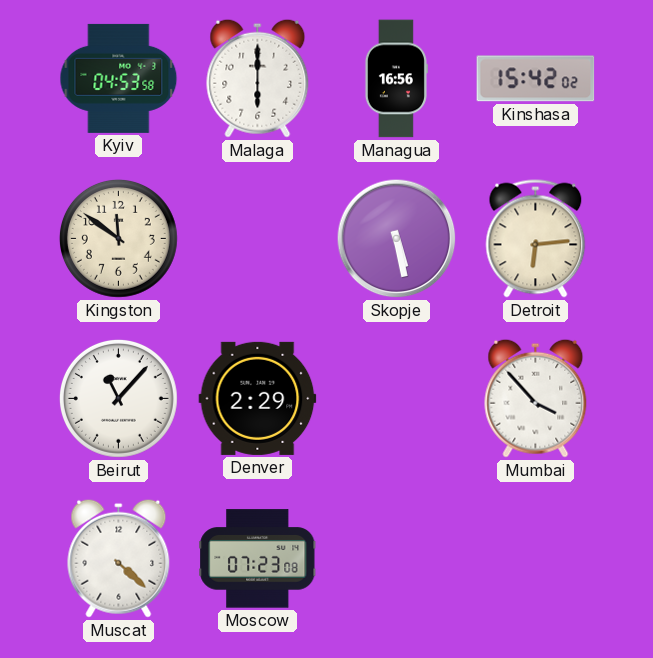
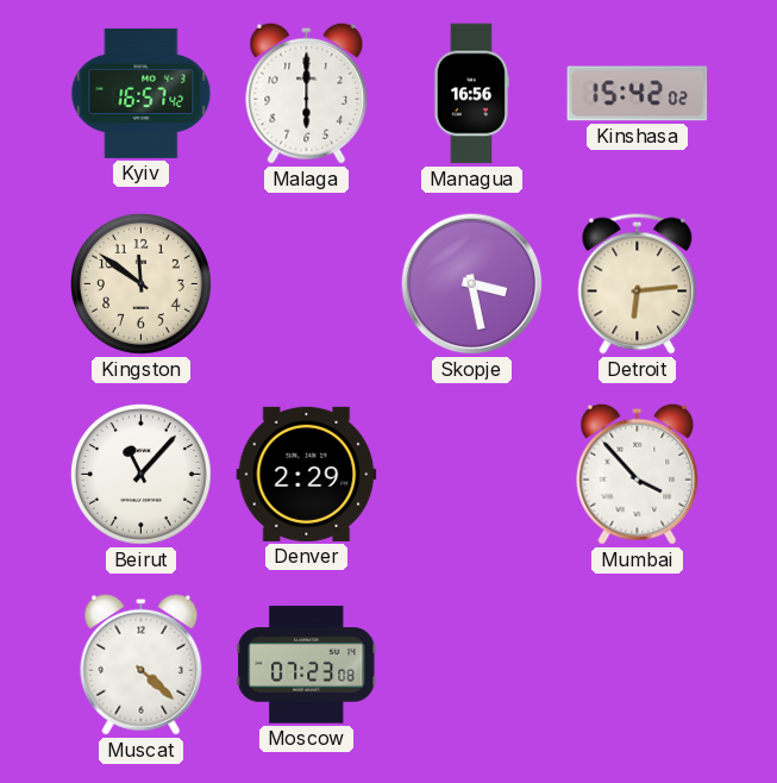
Kyiv: 04:53 -> 16:57
Skopje: 5:28 -> 3:28
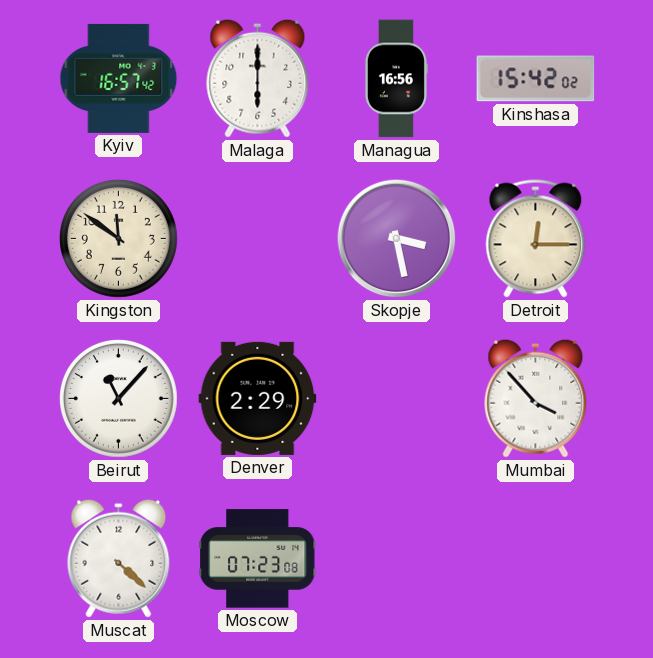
Detroit: 6:14 -> 12:15
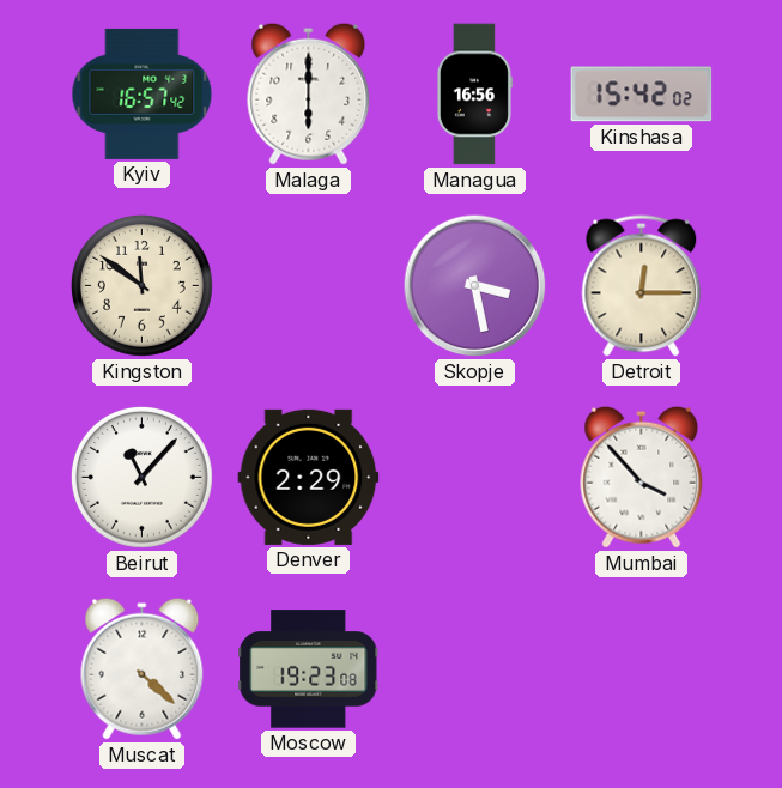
Moscow: 07:23 -> 19:23
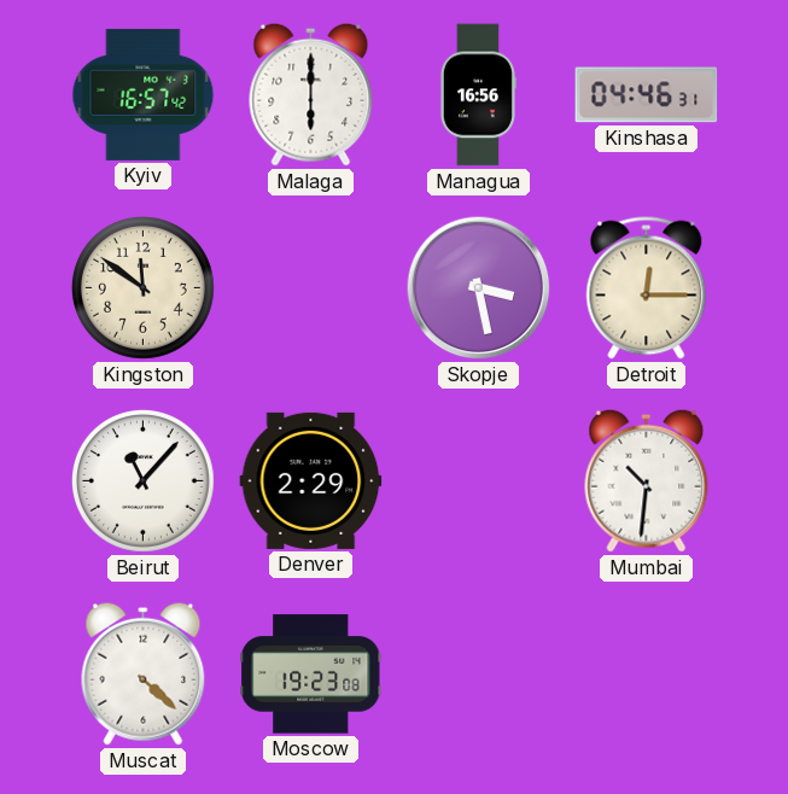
Kinshasa: 15:42 -> 04:46
Mumbai: 3:53 -> 10:31
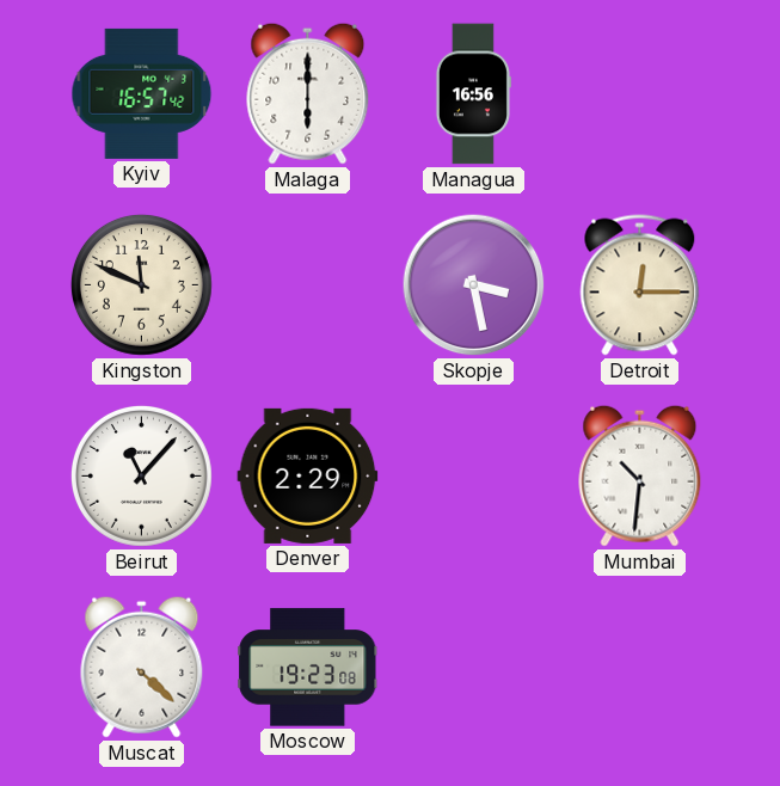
Kinshasa: 04:46 -> none
Kingston: 11:51 -> 11:49
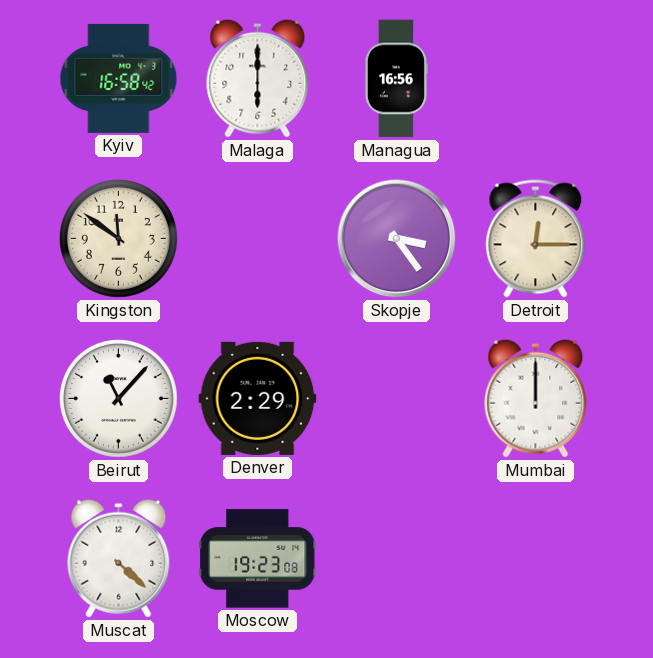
Kyiv: 16:57 -> 16:58
Kingston: 11:49 -> 11:51
Skopje: 3:28 -> 3:24
Mumbai: 10:31 -> 12:00
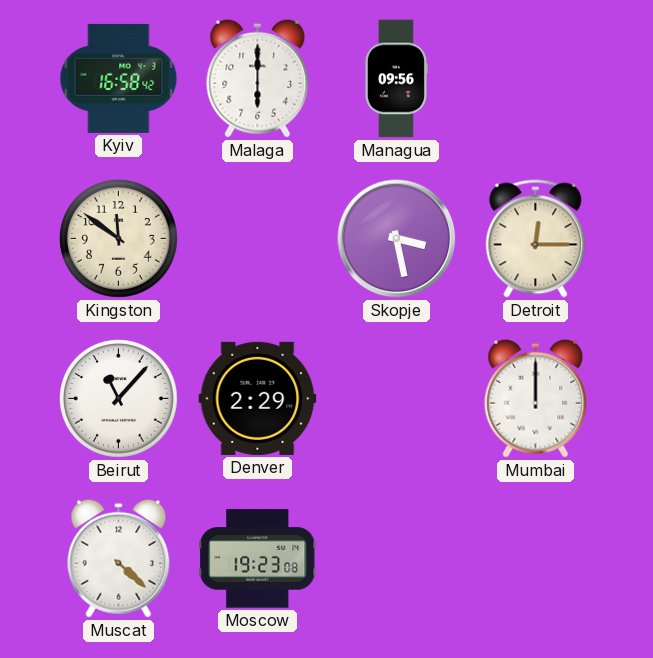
Managua: 16:56 -> 09:56
Skopje: 3:24 -> 3:28
